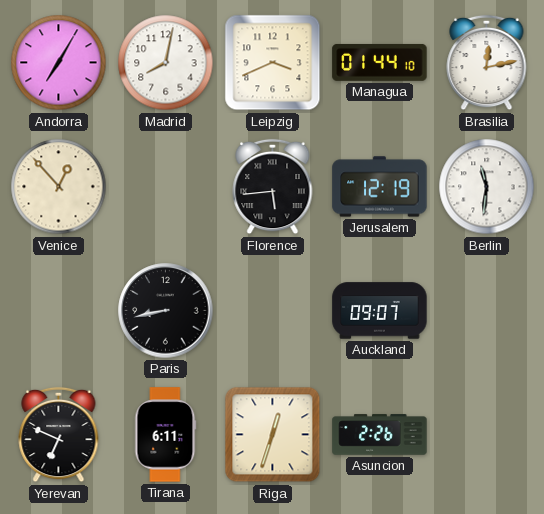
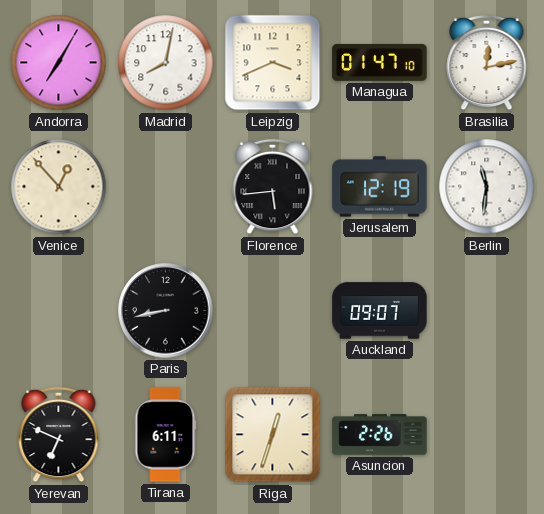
Managua: 01:44 -> 01:47
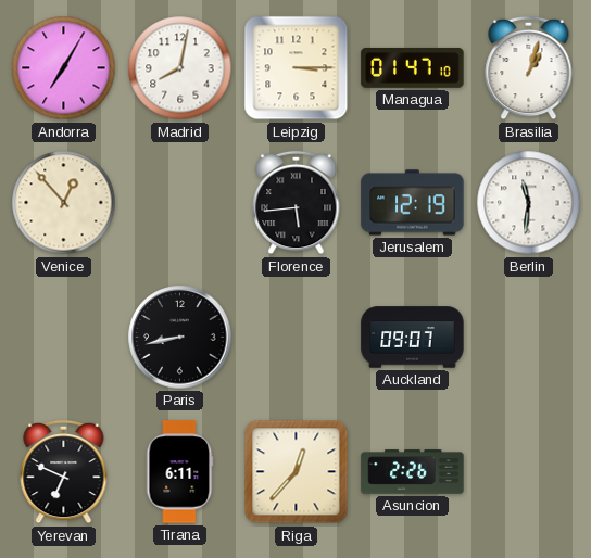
Leipzig: 3:41 -> 3:15
Brasilia: 12:13 -> 1:03
Riga: 12:33 -> 12:37
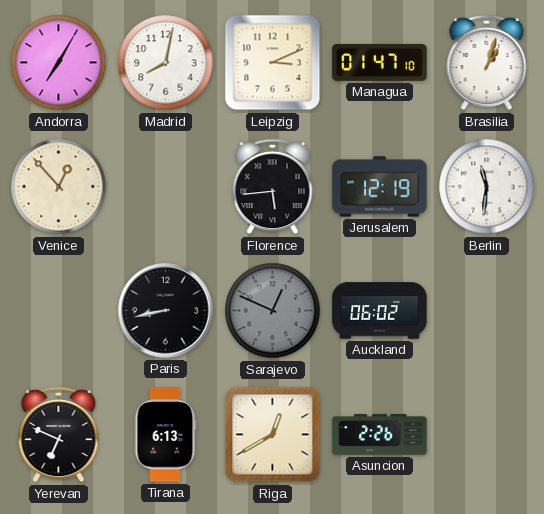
Leipzig: 3:15 -> 3:11
Sarajevo: none -> 12:49
Auckland: 09:07 -> 06:02
Tirana: 6:11 -> 6:13
Riga: 12:37 -> 12:40
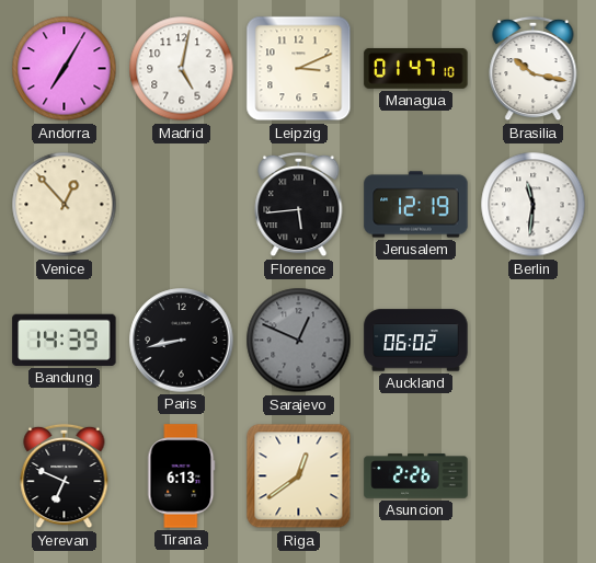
Madrid: 8:02 -> 5:02
Brasilia: 1:03 -> 10:17
Bandung: none -> 14:39
Riga: 12:40 -> 12:39
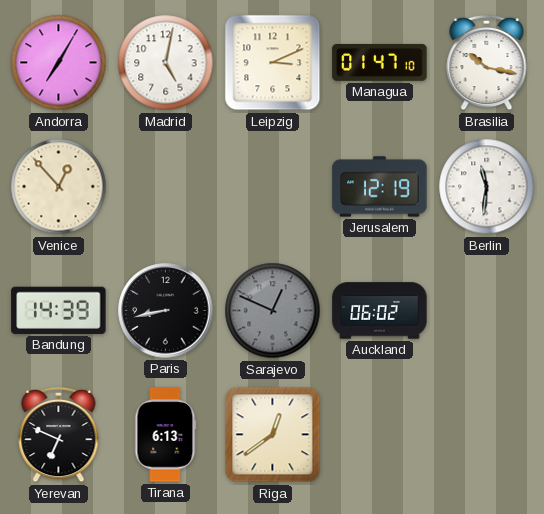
Florence: 5:44 -> none
Asuncion: 2:26 -> none
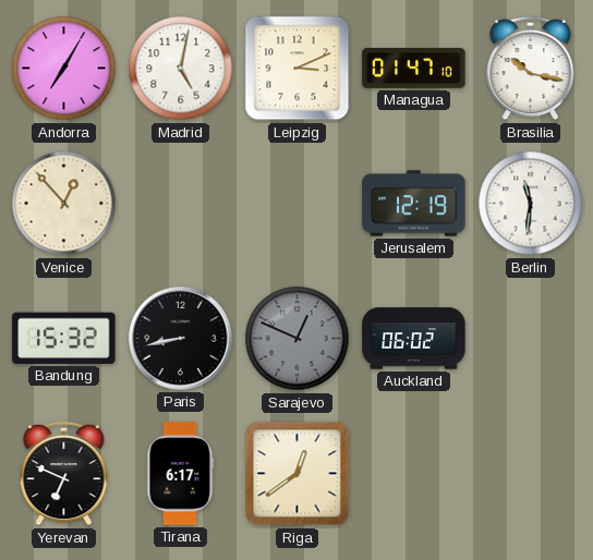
Bandung: 14:39 -> 15:32
Tirana: 6:13 -> 6:17
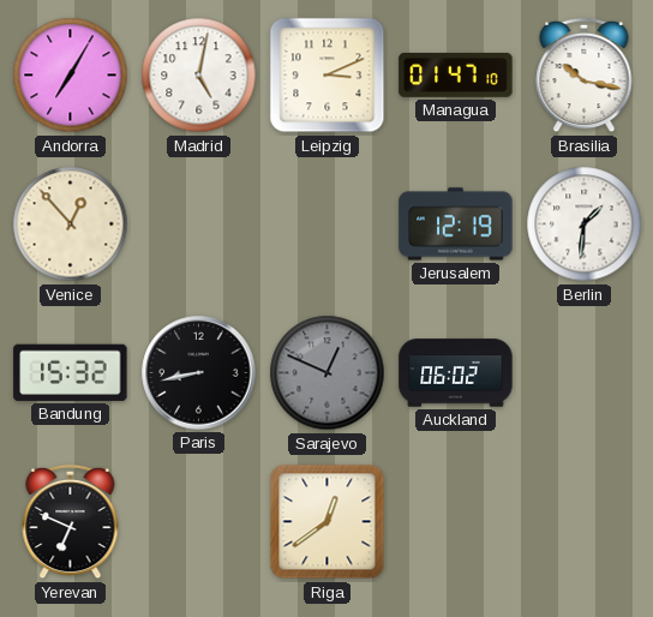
Berlin: 11:31 -> 1:31
Tirana: 6:17 -> none
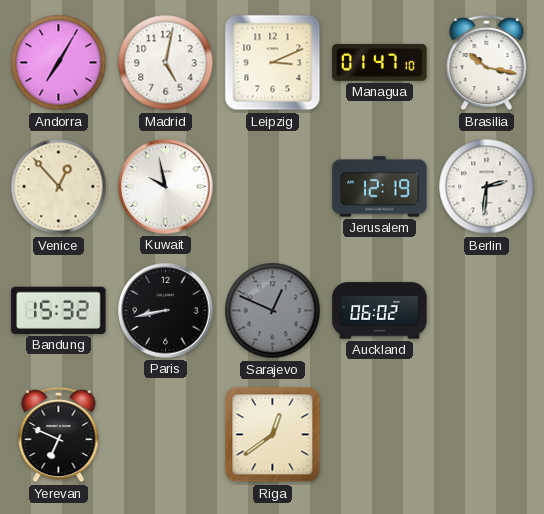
Kuwait: none -> 9:58
Berlin: 1:31 -> 2:31
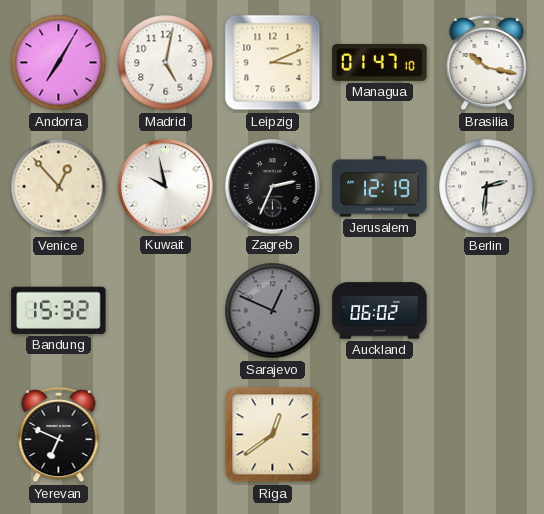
Zagreb: none -> 2:34
Paris: 8:43 -> none
